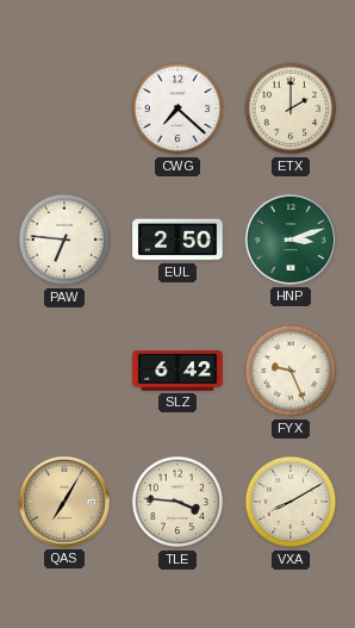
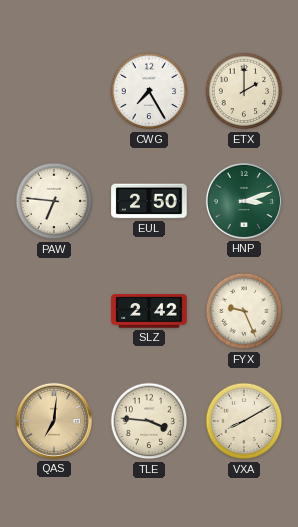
CWG: 7:22 -> 7:25
SLZ: 6:42 -> 2:42
QAS: 7:05 -> 7:01
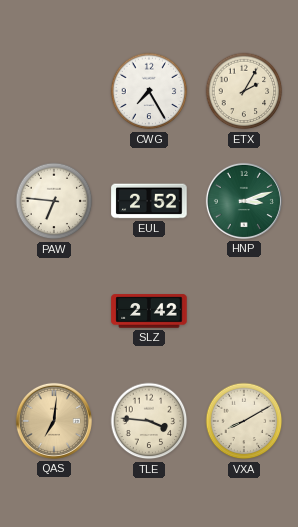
ETX: 2:00 -> 2:05
EUL: 2:50 -> 2:52
FYX: 9:26 -> none
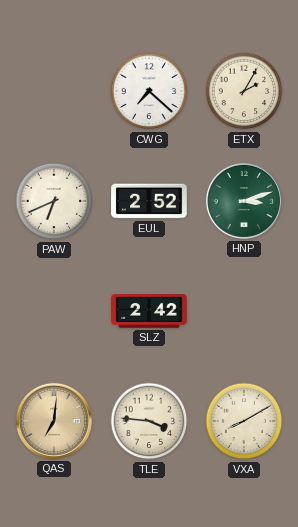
CWG: 7:25 -> 7:22
PAW: 6:46 -> 6:41
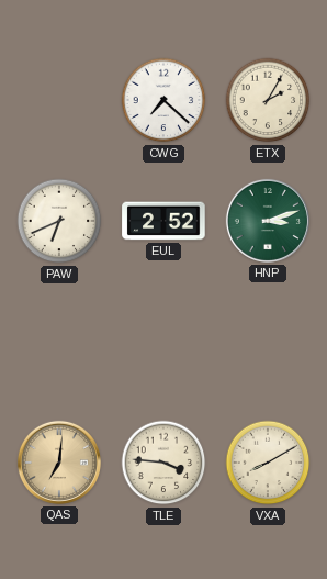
SLZ: 2:42 -> none
